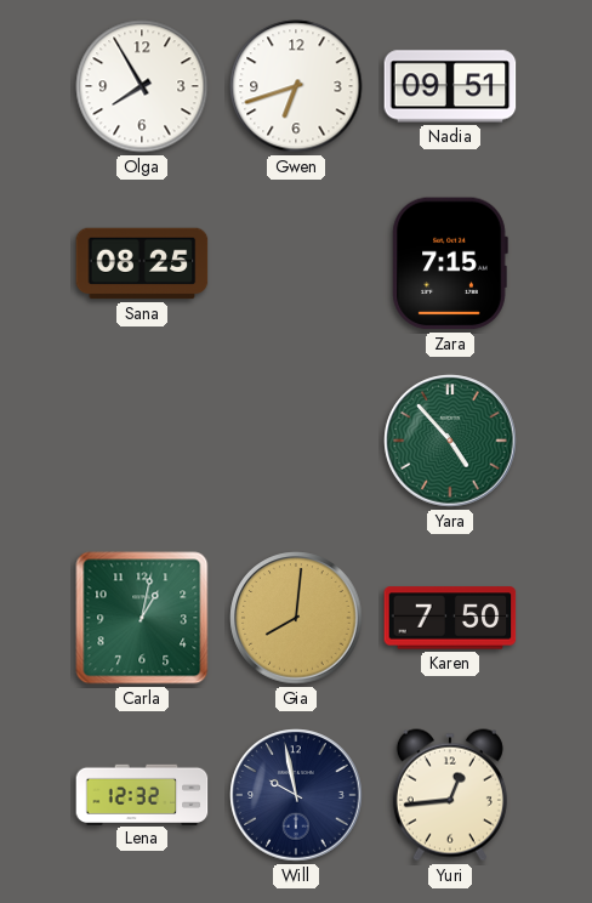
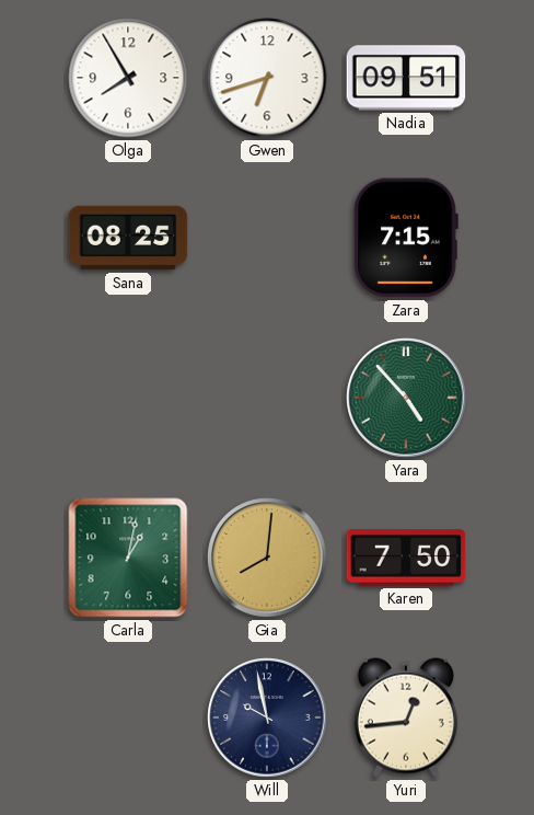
Lena: 12:32 -> none
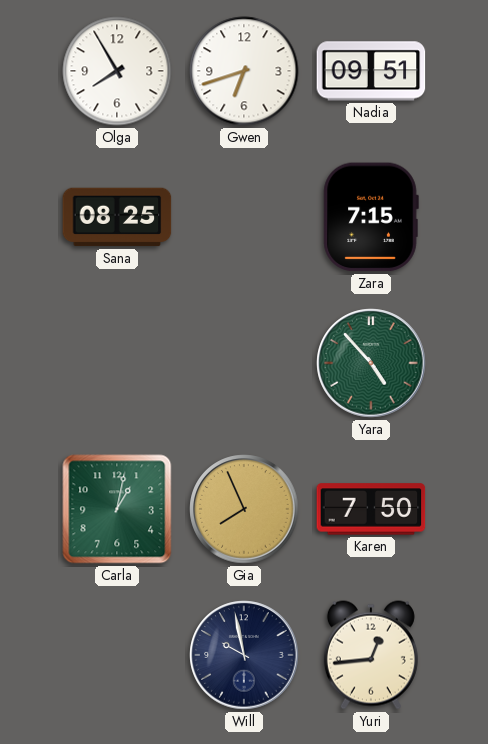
Gia: 8:01 -> 7:56
